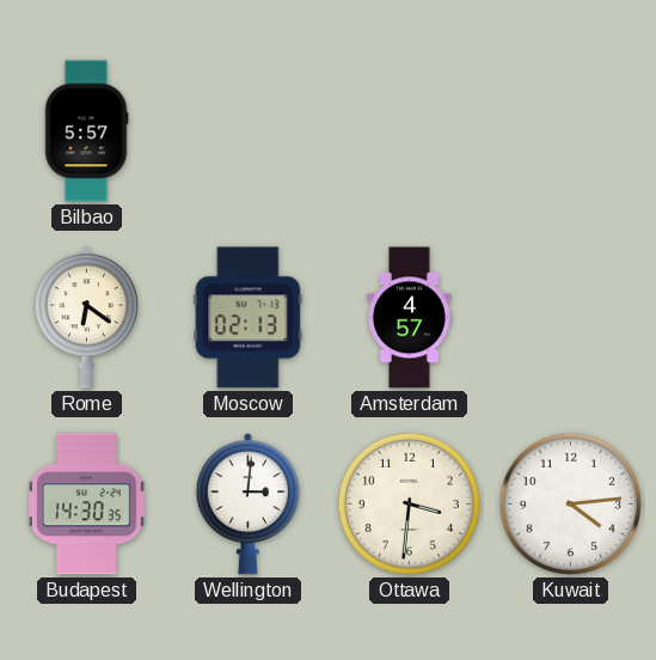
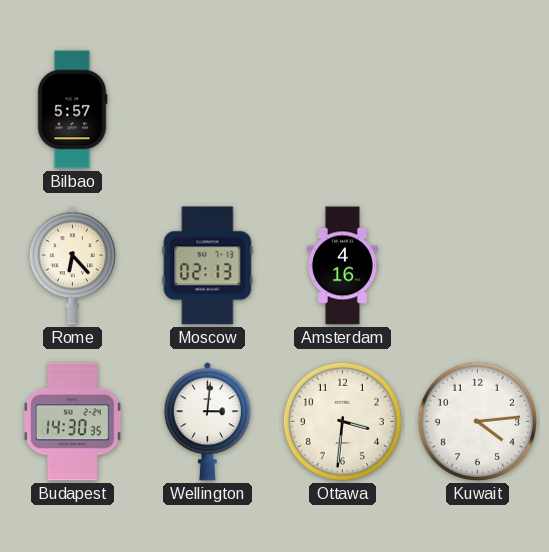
Rome: 6:21 -> 6:23
Amsterdam: 4:57 -> 4:16
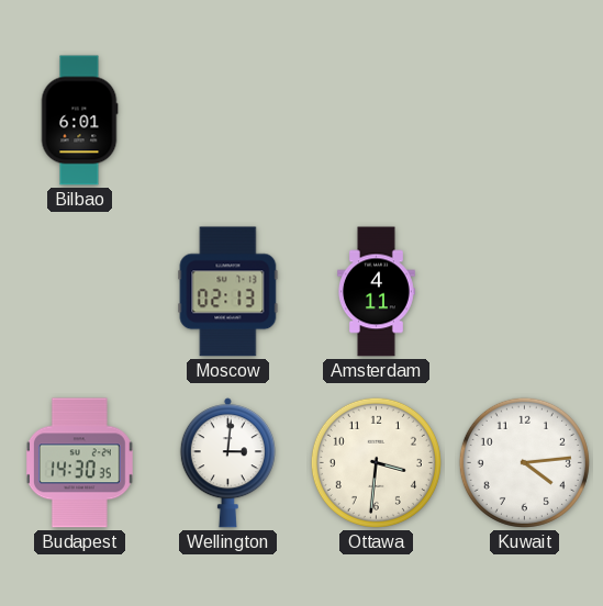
Bilbao: 5:57 -> 6:01
Rome: 6:23 -> none
Amsterdam: 4:16 -> 4:11
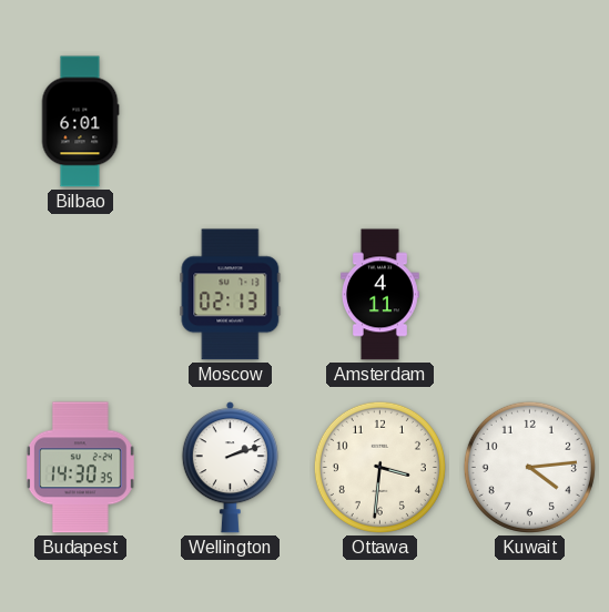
Wellington: 3:01 -> 2:12
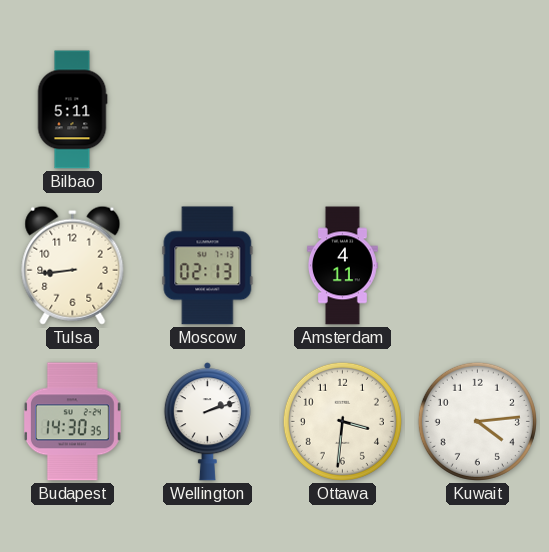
Bilbao: 6:01 -> 5:11
Tulsa: none -> 8:44
